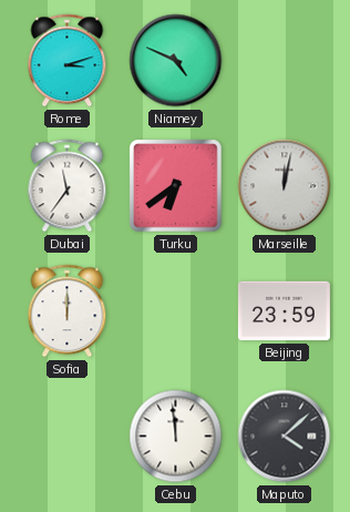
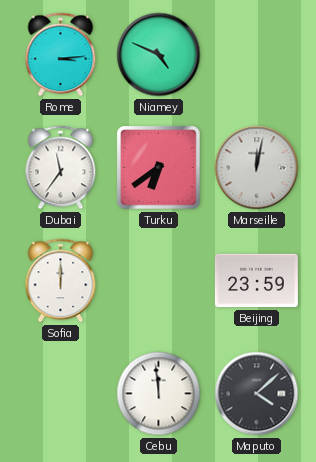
Rome: 3:12 -> 3:14
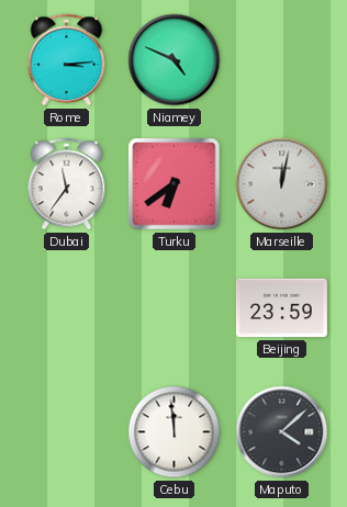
Sofia: 12:00 -> none
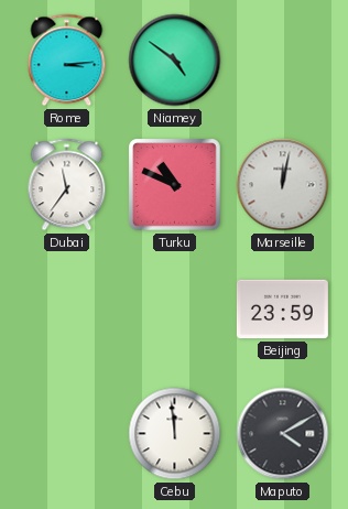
Niamey: 4:49 -> 4:51
Turku: 6:39 -> 10:49
Maputo: 4:08 -> 4:10
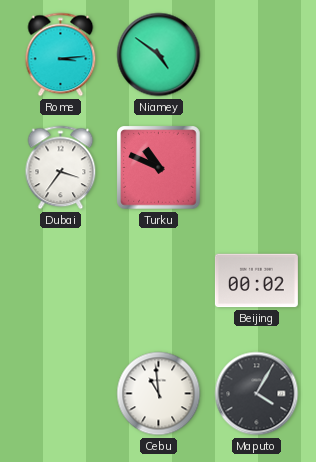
Dubai: 11:36 -> 3:36
Marseille: 12:02 -> none
Beijing: 23:59 -> 00:02
Cebu: 11:59 -> 10:59
Maputo: 4:10 -> 4:05
